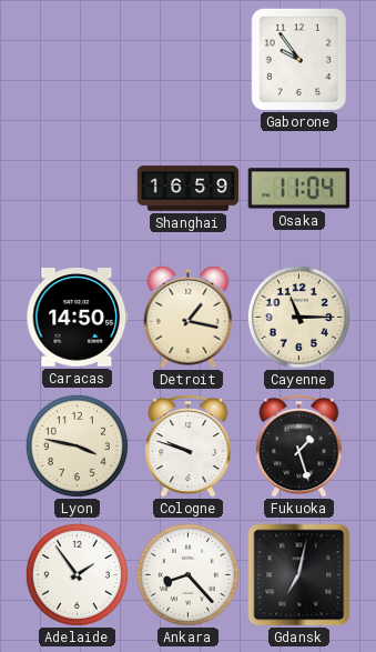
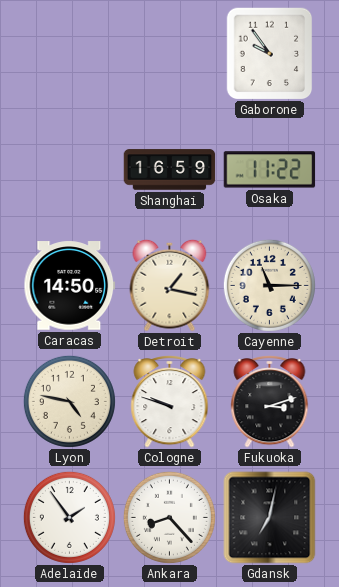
Osaka: 11:04 -> 11:22
Lyon: 3:47 -> 4:47
Fukuoka: 1:27 -> 3:12
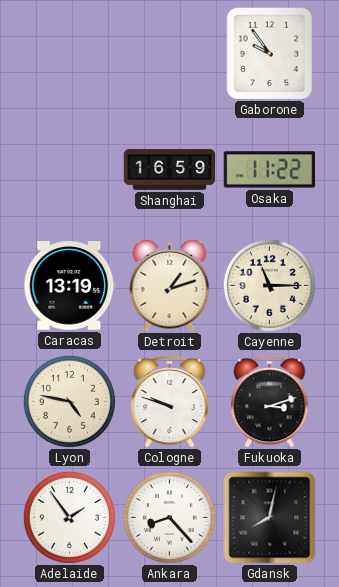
Caracas: 14:50 -> 13:19
Detroit: 1:17 -> 1:12
Gdansk: 7:02 -> 8:02
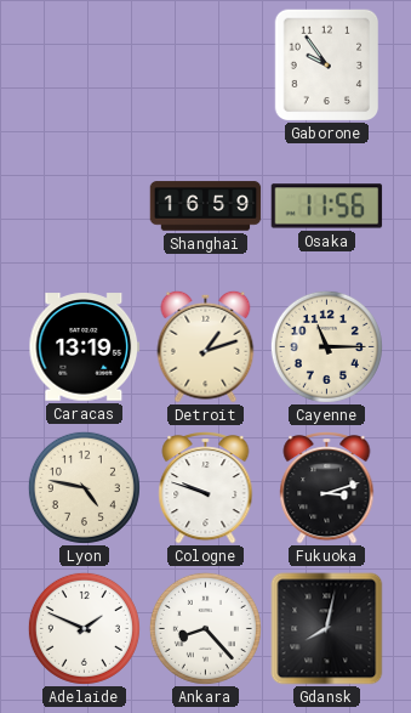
Osaka: 11:22 -> 11:56
Adelaide: 1:54 -> 1:49
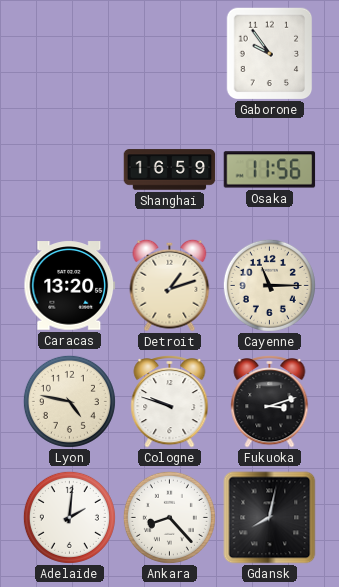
Caracas: 13:19 -> 13:20
Adelaide: 1:49 -> 2:01
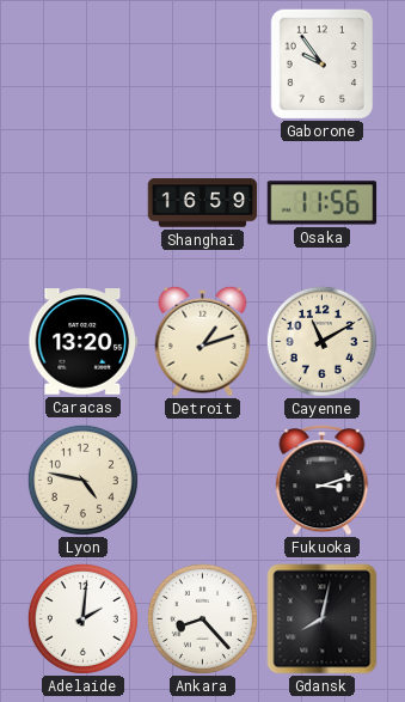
Cayenne: 11:15 -> 11:10
Cologne: 9:48 -> none
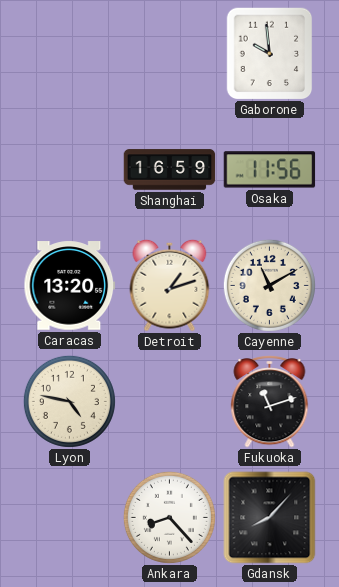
Gaborone: 9:54 -> 9:59
Fukuoka: 3:12 -> 11:12
Adelaide: 2:01 -> none
Gdansk: 8:02 -> 8:07
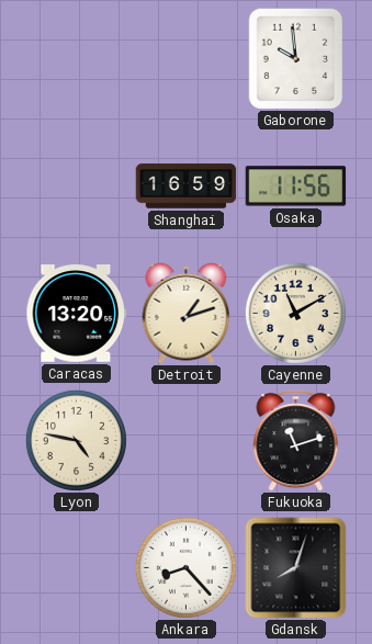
Gdansk: 8:07 -> 8:03
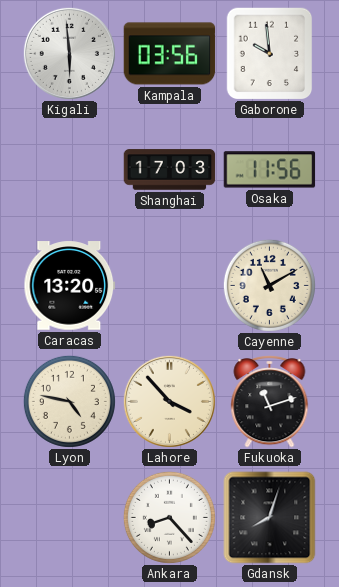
Kigali: none -> 5:59
Kampala: none -> 03:56
Shanghai: 16:59 -> 17:03
Detroit: 1:12 -> none
Lahore: none -> 3:53
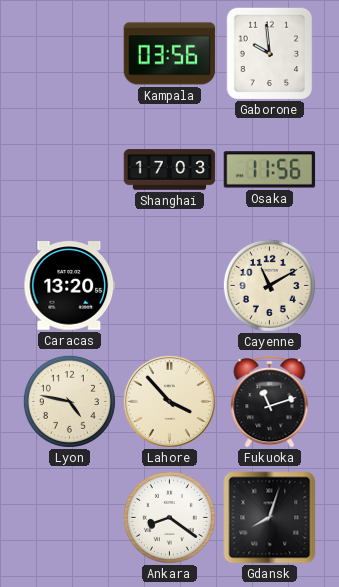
Kigali: 5:59 -> none
Ankara: 8:23 -> 8:21
